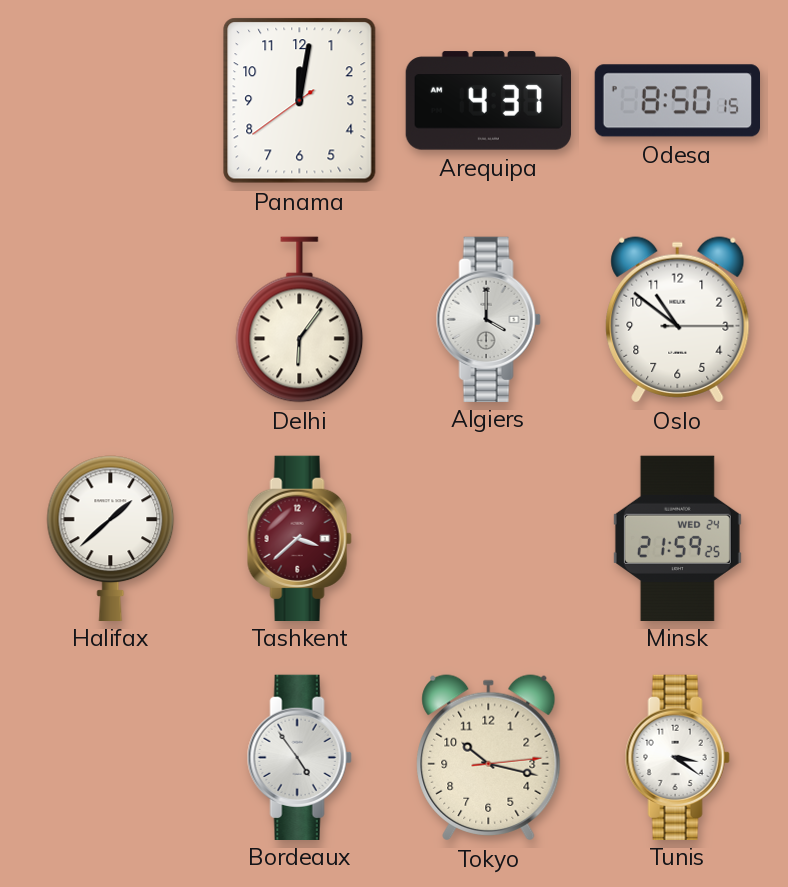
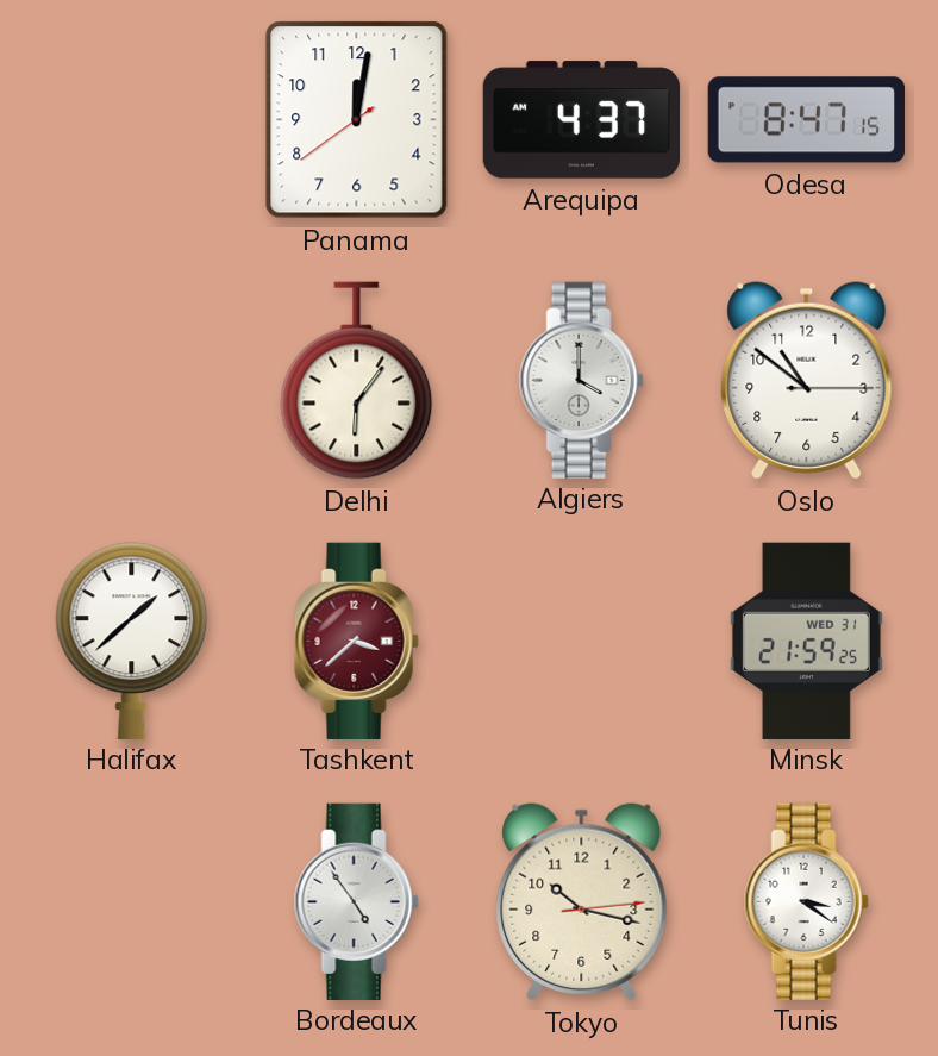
Odesa: 8:50 -> 8:47
Minsk date: WED 24 -> WED 31
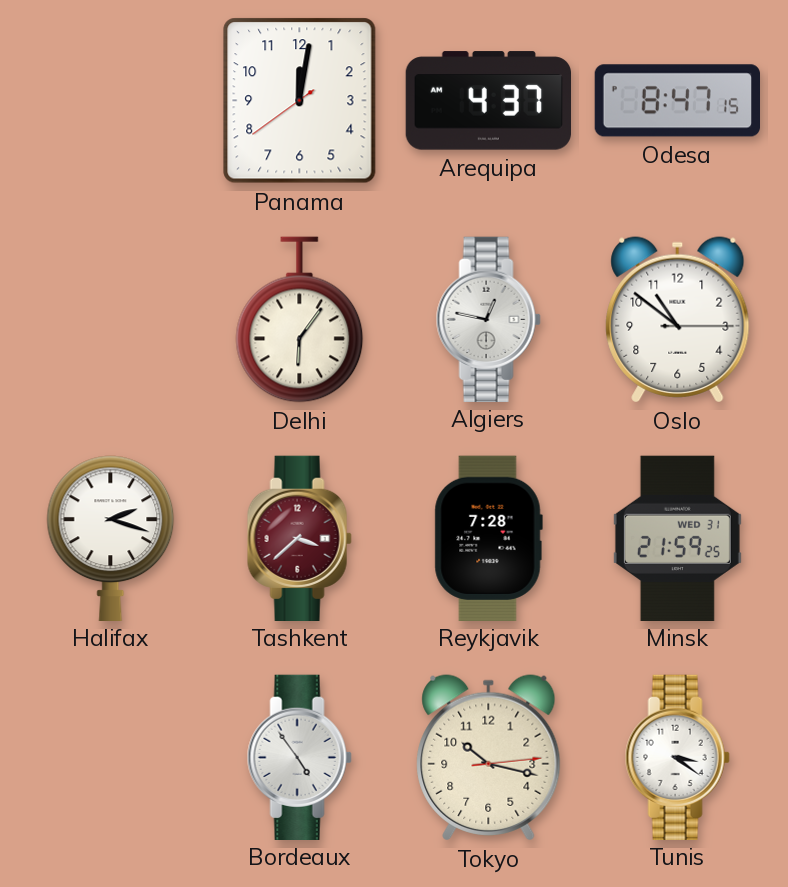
Algiers: 4:00 -> 12:47
Halifax: 1:38 -> 2:18
Reykjavik: none -> 7:28
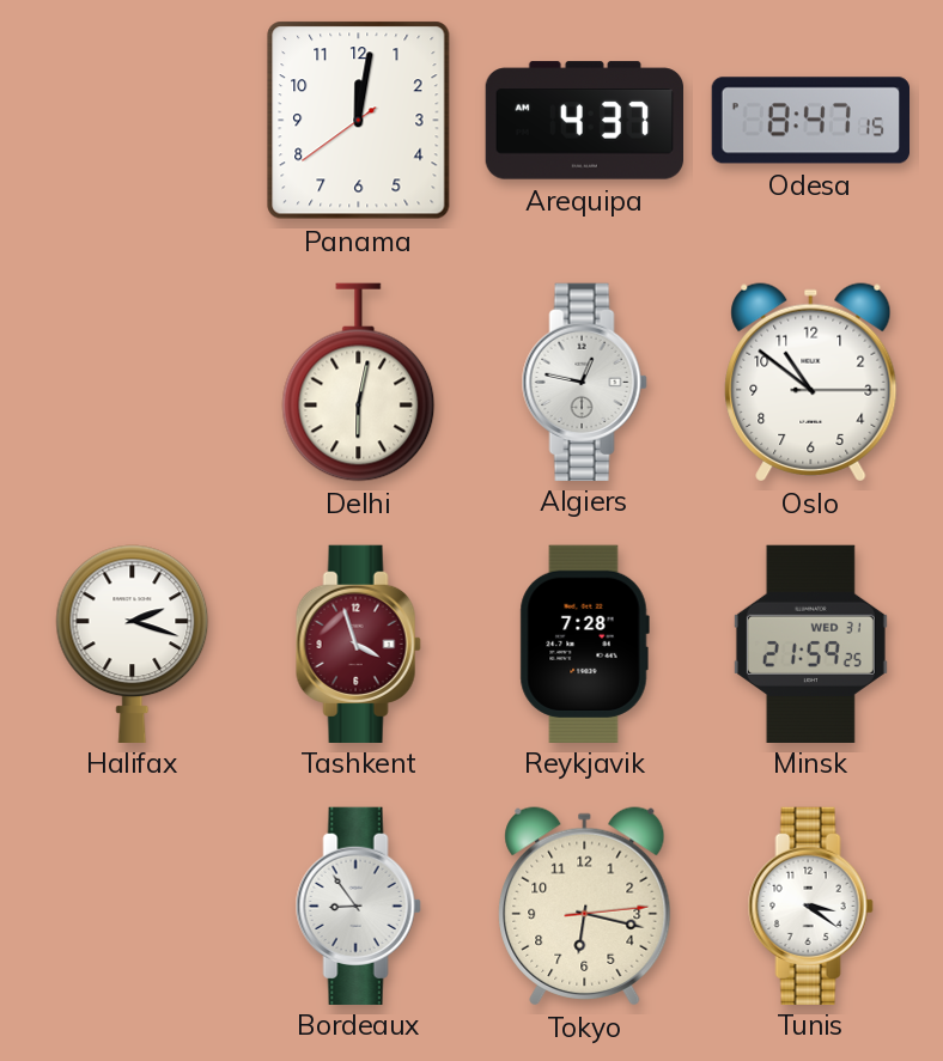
Delhi: 6:06 -> 6:02
Tashkent: 3:38 -> 3:57
Bordeaux: 4:54 -> 8:54
Tokyo: 10:17 -> 6:17
